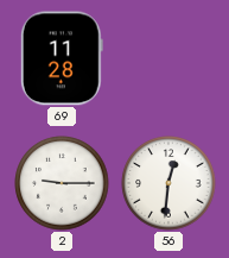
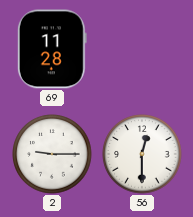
56: 12:31 -> 12:30
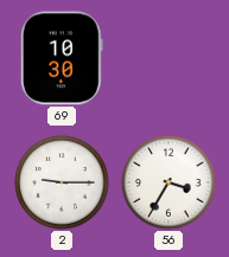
69: 11:28 -> 10:30
56: 12:30 -> 3:35
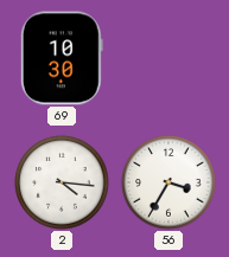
2: 9:15 -> 4:16
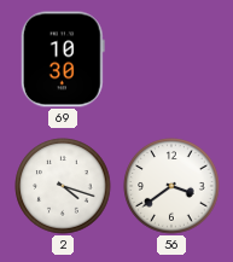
2: 4:16 -> 4:18
56: 3:35 -> 3:39
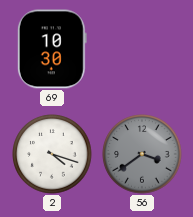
56 dial: white -> grey
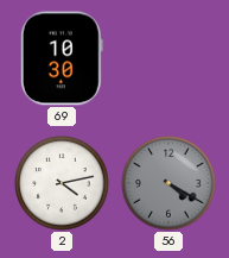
2: 4:18 -> 4:13
56: 3:39 -> 4:20
